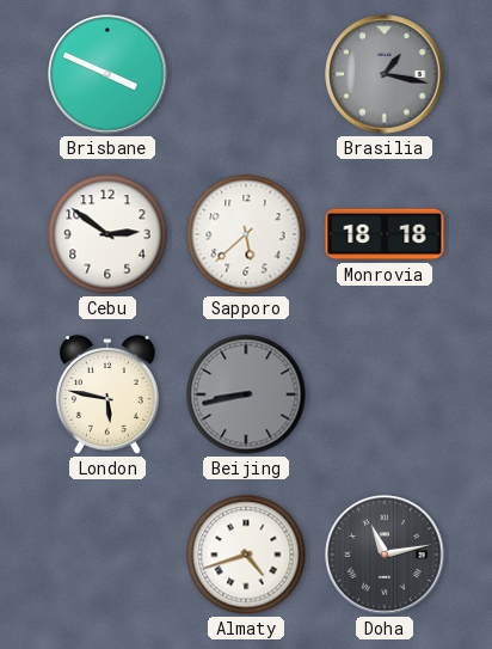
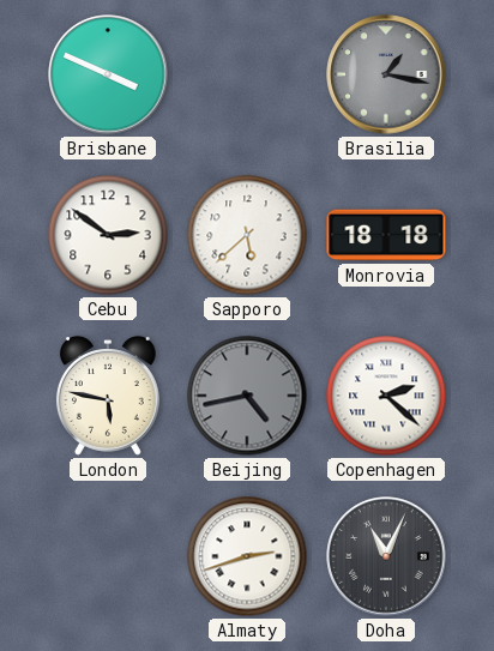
Beijing: 8:43 -> 4:43
Copenhagen: none -> 2:22
Almaty: 4:42 -> 2:42
Doha: 11:13 -> 11:04
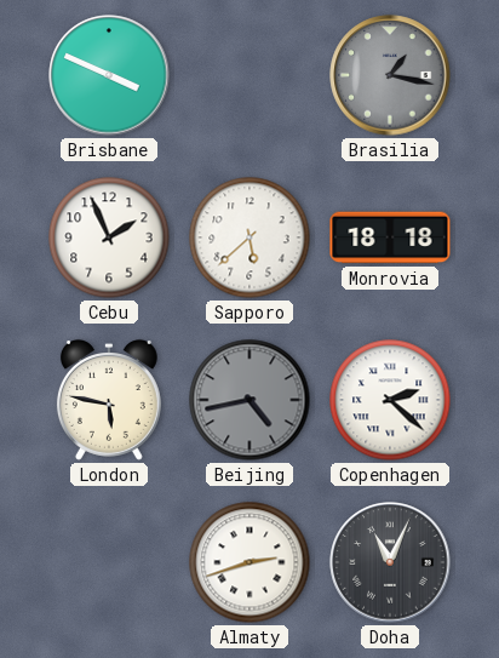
Cebu: 2:51 -> 1:56
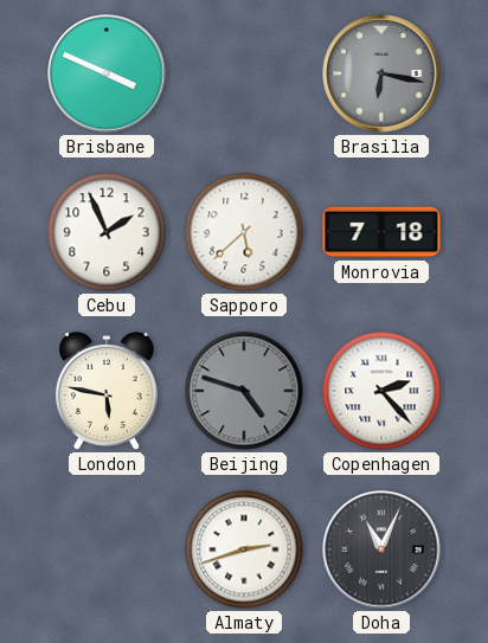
Brasilia: 1:17 -> 6:17
Monrovia: 18:18 -> 7:18
Beijing: 4:43 -> 4:48
Copenhagen: 2:22 -> 2:23
